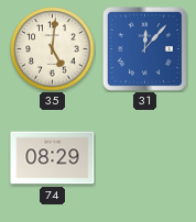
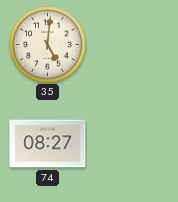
31: 12:07 -> none
74: 08:29 -> 08:27
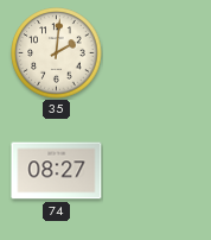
35: 5:01 -> 2:01
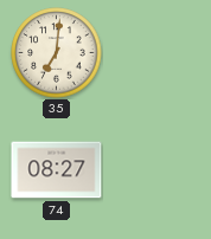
35: 2:01 -> 7:01
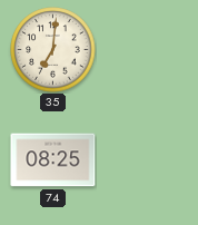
74: 08:27 -> 08:25
